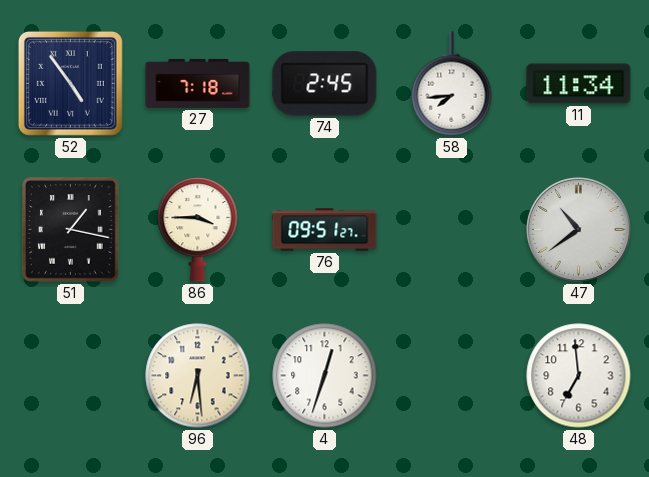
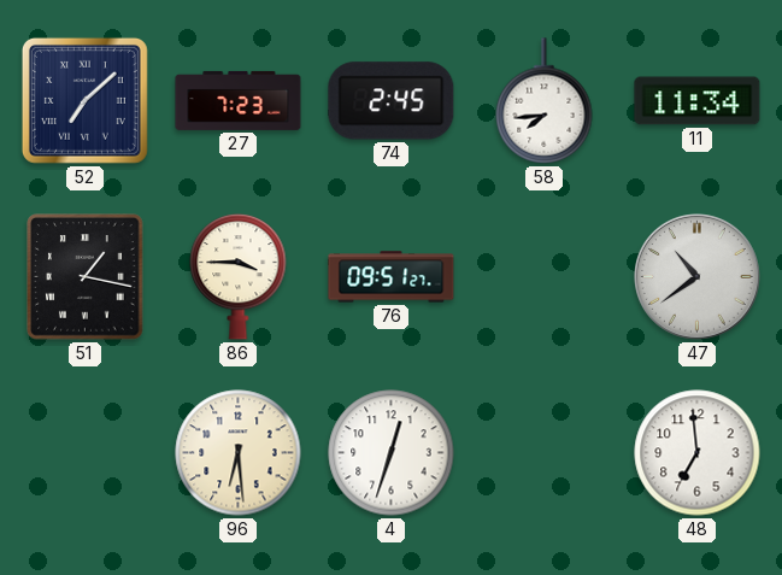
52: 4:54 -> 7:08
27: 7:18 -> 7:23
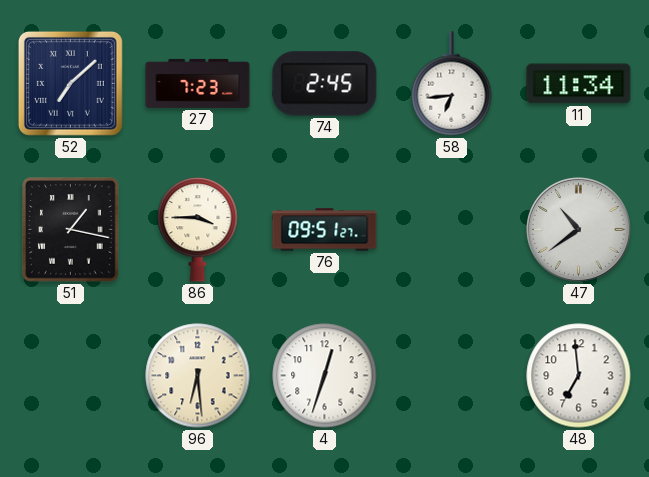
58: 7:44 -> 6:44
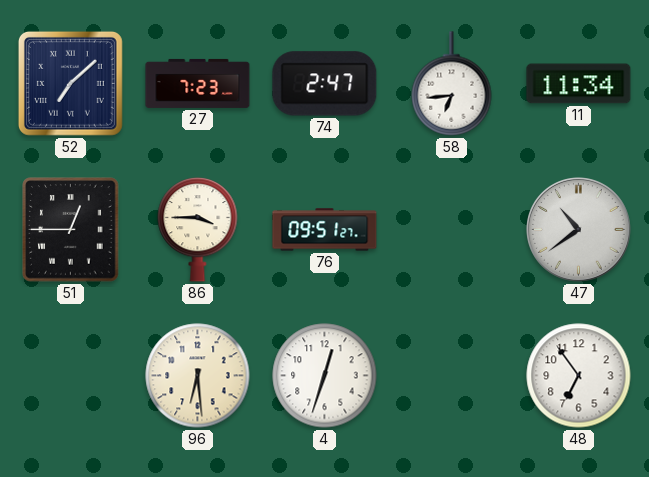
74: 2:45 -> 2:47
51: 1:17 -> 12:45
48: 6:59 -> 6:54
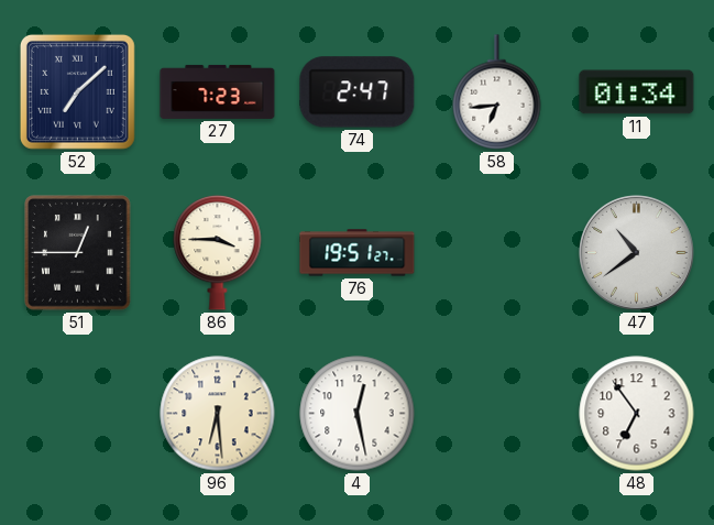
11: 11:34 -> 01:34
76: 09:51 -> 19:51
4: 12:33 -> 12:28
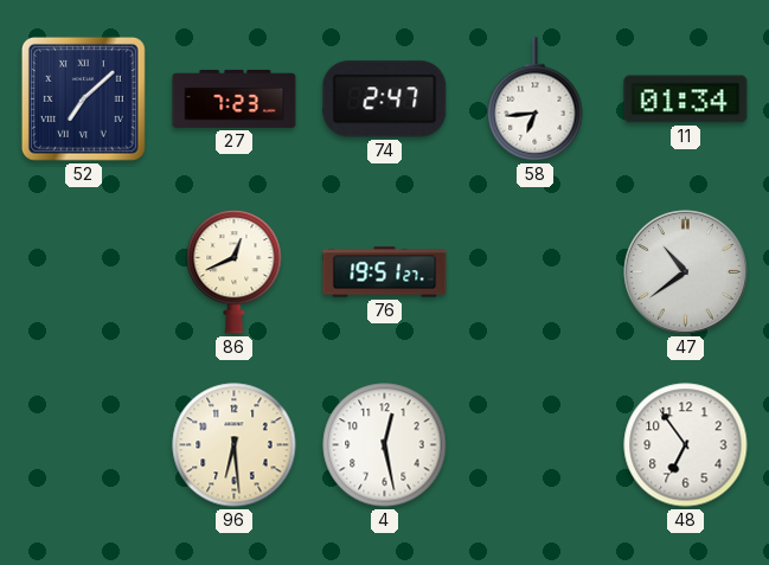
51: 12:45 -> none
86: 3:45 -> 12:41
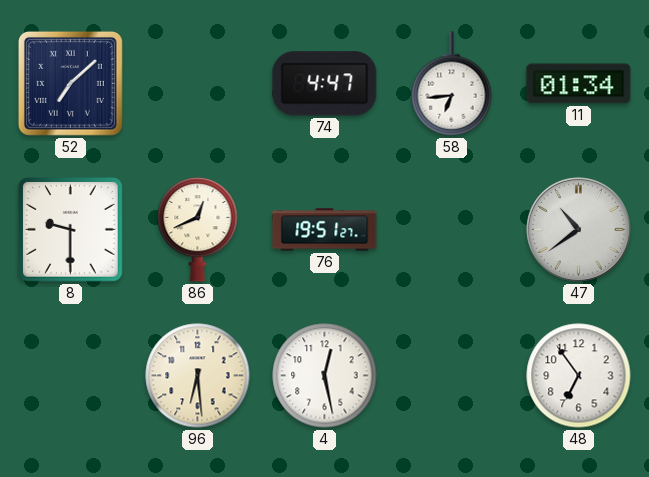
27: 7:23 -> none
74: 2:47 -> 4:47
8: none -> 9:30
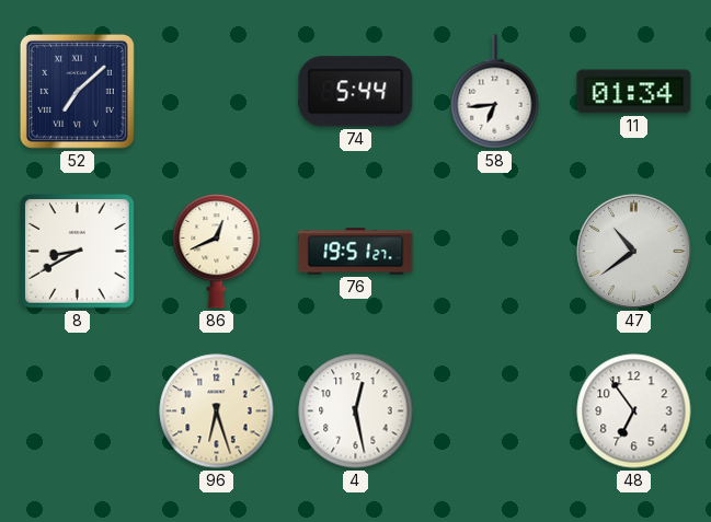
74: 4:47 -> 5:44
8: 9:30 -> 8:40
96: 6:29 -> 6:27
